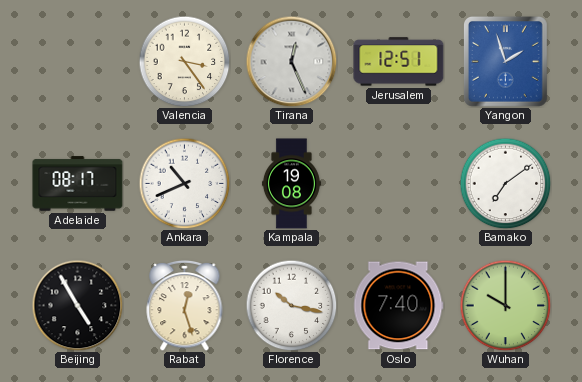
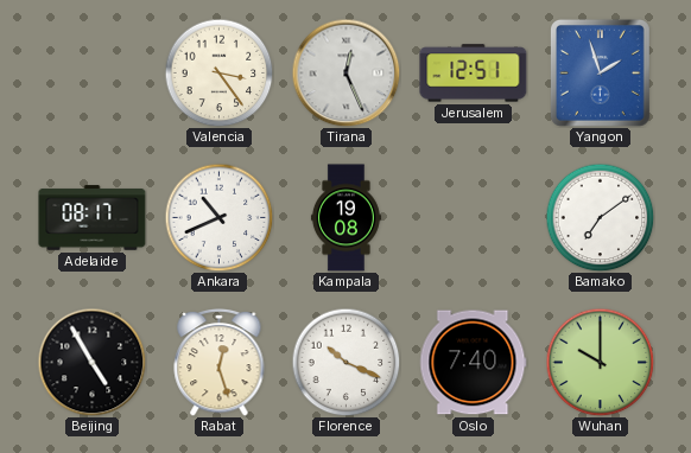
Florence: 10:17 -> 10:19
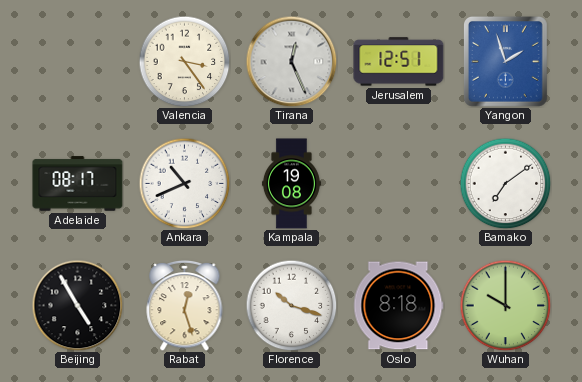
Florence: 10:19 -> 10:18
Oslo: 7:40 -> 8:18
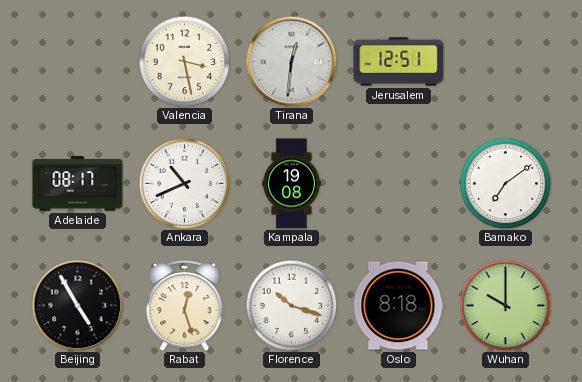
Valencia: 3:24 -> 3:28
Tirana: 12:26 -> 12:31
Yangon: 1:57 -> none
